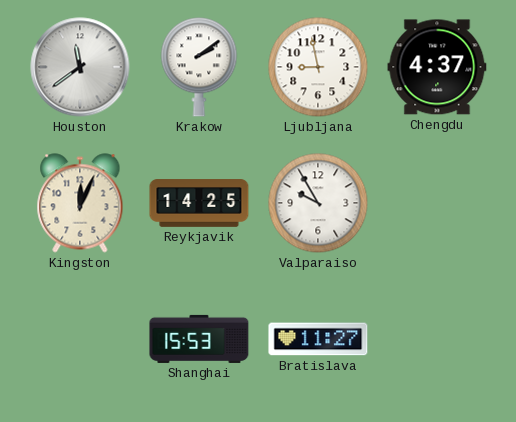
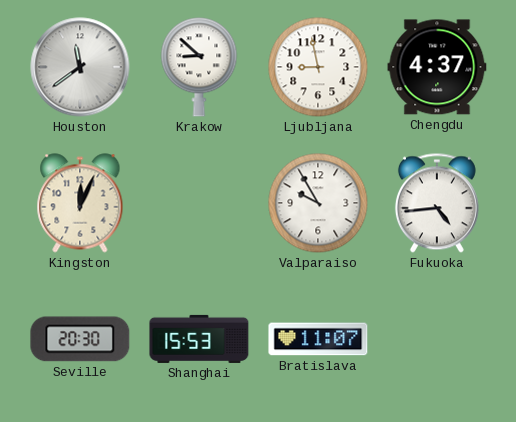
Krakow: 2:09 -> 8:52
Reykjavik: 14:25 -> none
Fukuoka: none -> 4:44
Seville: none -> 20:30
Bratislava: 11:27 -> 11:07
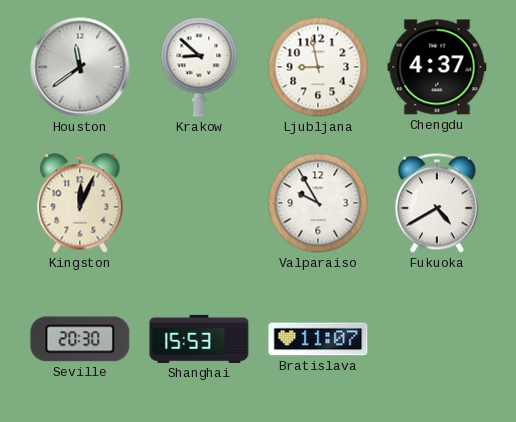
Fukuoka: 4:44 -> 4:40
